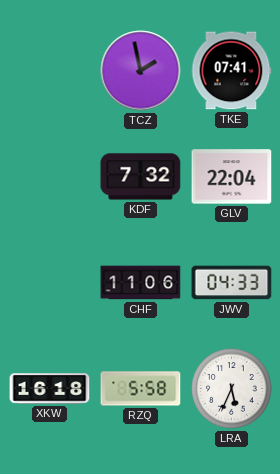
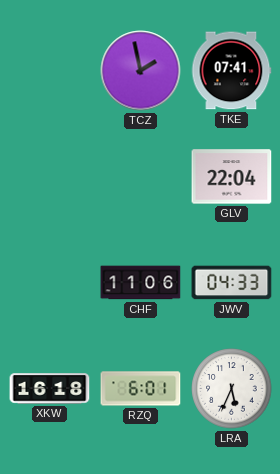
KDF: 7:32 -> none
RZQ: 5:58 -> 6:01
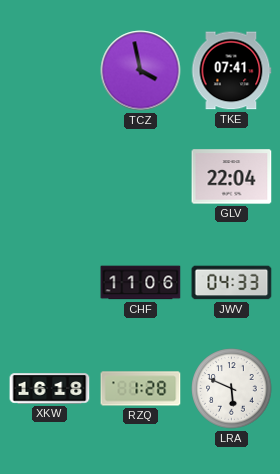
TCZ: 1:58 -> 3:58
RZQ: 6:01 -> 1:28
LRA: 5:34 -> 5:49
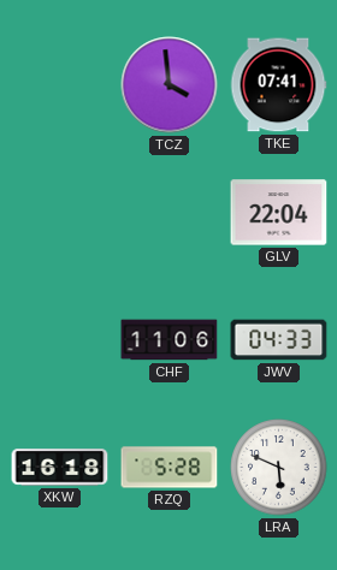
TCZ: 3:58 -> 3:59
RZQ: 1:28 -> 5:28
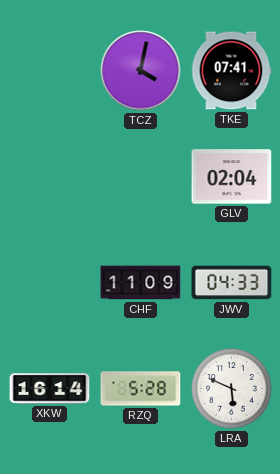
TCZ: 3:59 -> 4:02
GLV: 22:04 -> 02:04
CHF: 11:06 -> 11:09
XKW: 16:18 -> 16:14
